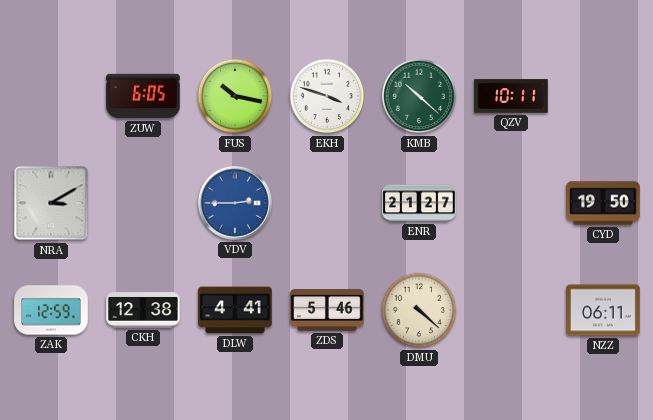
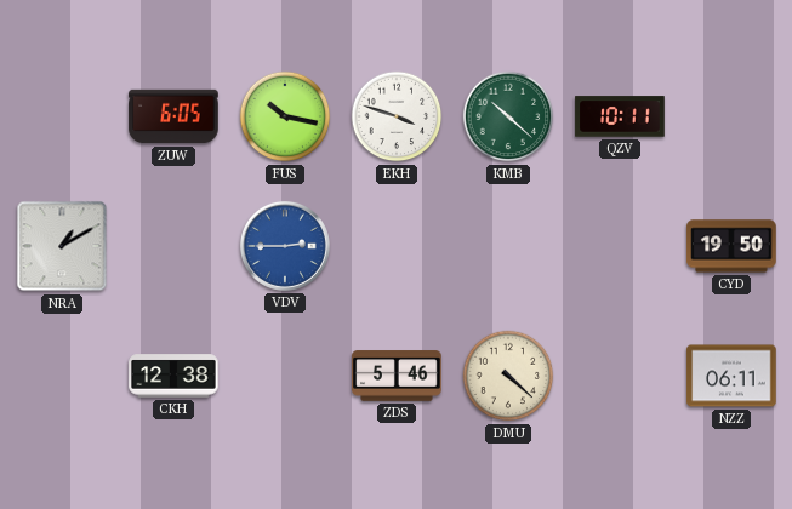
NRA: 3:10 -> 1:10
ENR: 21:27 -> none
ZAK: 12:59 -> none
DLW: 4:41 -> none
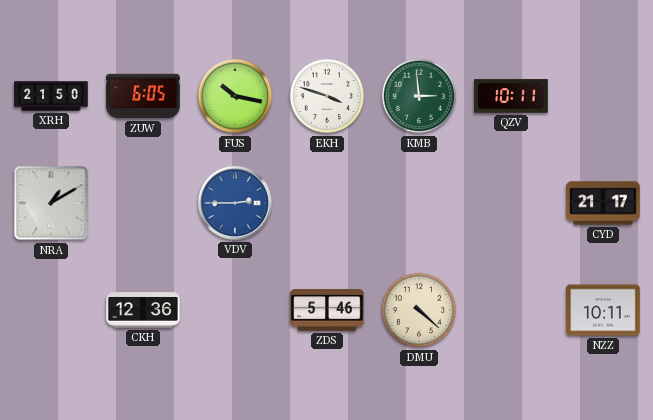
XRH: none -> 21:50
KMB: 10:22 -> 2:59
CYD: 19:50 -> 21:17
CKH: 12:38 -> 12:36
NZZ: 06:11 -> 10:11
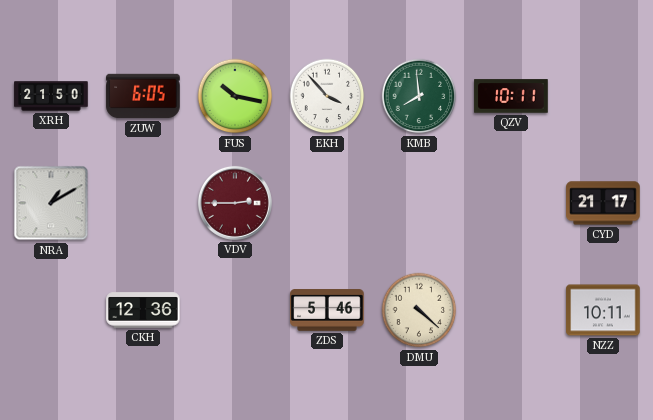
EKH: 3:48 -> 3:53
KMB: 2:59 -> 7:59
VDV dial: blue -> burgundy
